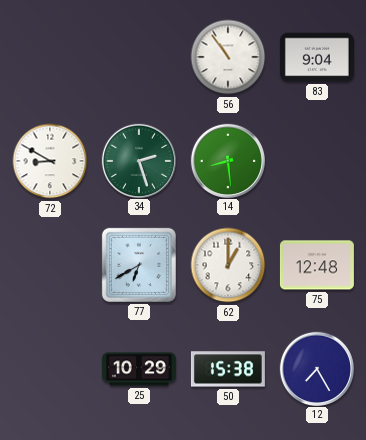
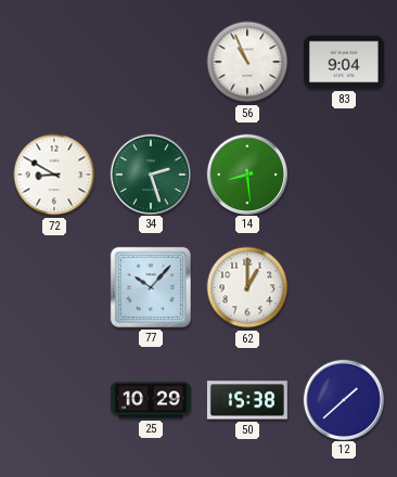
56: 10:54 -> 10:56
77: 6:40 -> 10:07
75: 12:48 -> none
12: 7:25 -> 1:38
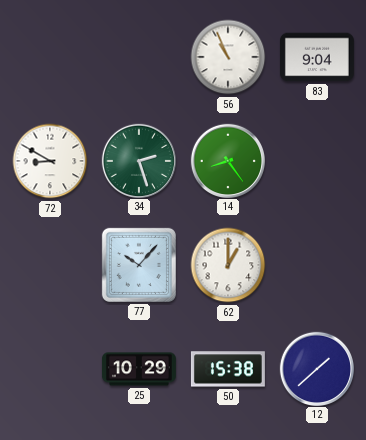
14: 8:29 -> 8:24
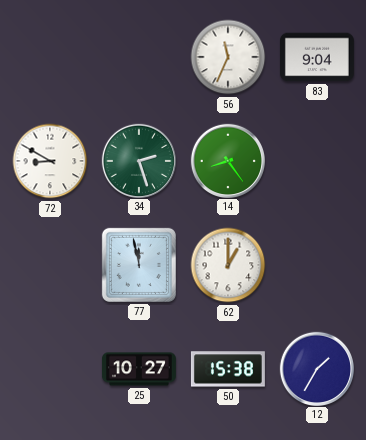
56: 10:56 -> 11:34
77: 10:07 -> 11:58
25: 10:29 -> 10:27
12: 1:38 -> 1:35
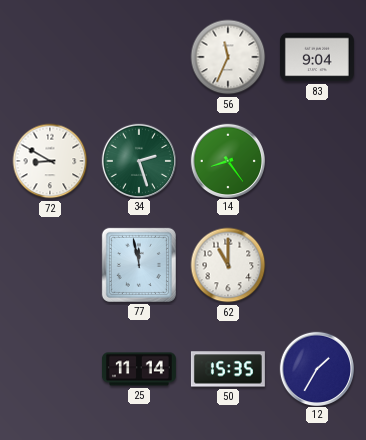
62: 1:00 -> 11:00
25: 10:27 -> 11:14
50: 15:38 -> 15:35
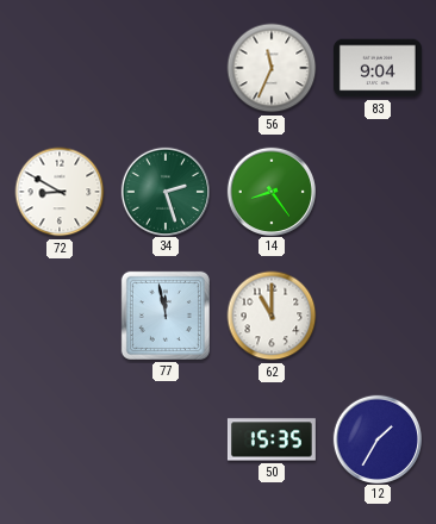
25: 11:14 -> none
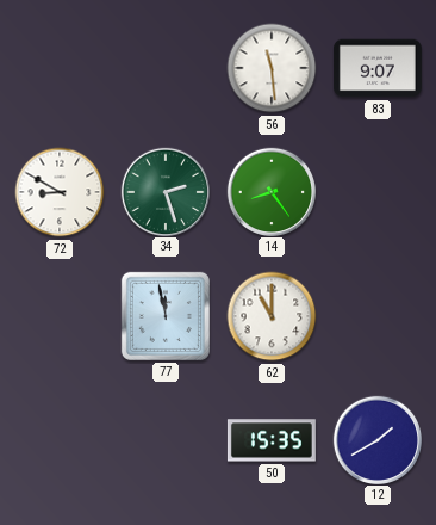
56: 11:34 -> 11:29
83: 9:04 -> 9:07
12: 1:35 -> 1:40
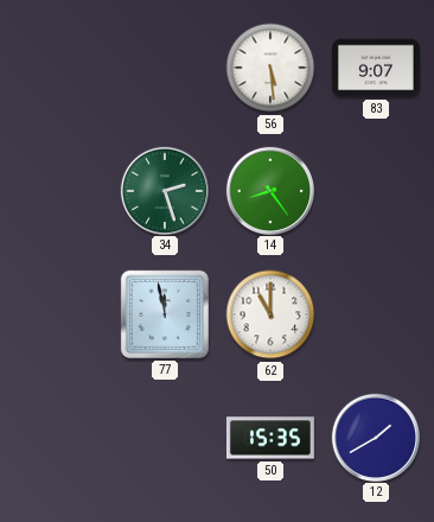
56: 11:29 -> 5:29
72: 8:50 -> none
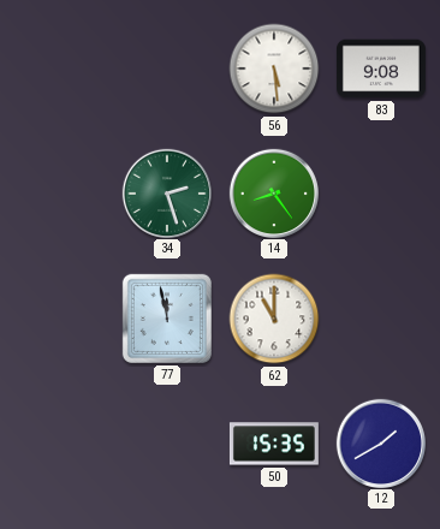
83: 9:07 -> 9:08
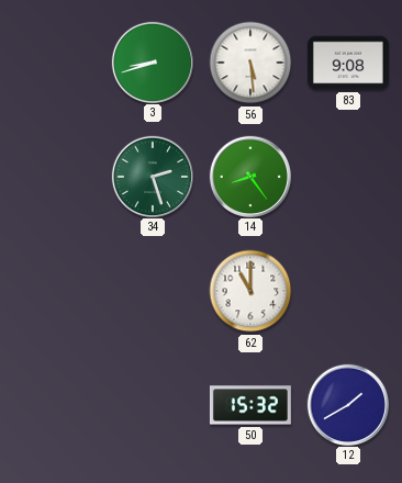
3: none -> 8:42
77: 11:58 -> none
50: 15:35 -> 15:32
